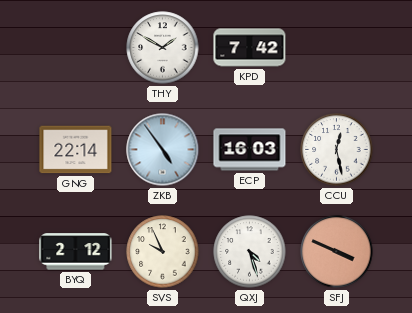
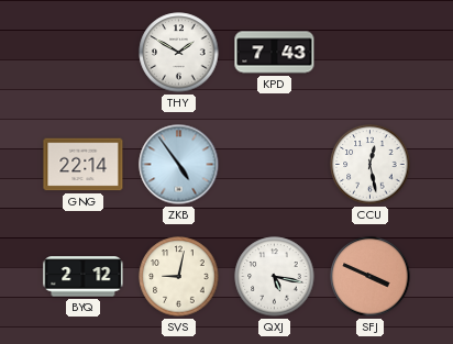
KPD: 7:42 -> 7:43
ECP: 16:03 -> none
SVS: 9:56 -> 9:02
QXJ: 4:27 -> 5:17
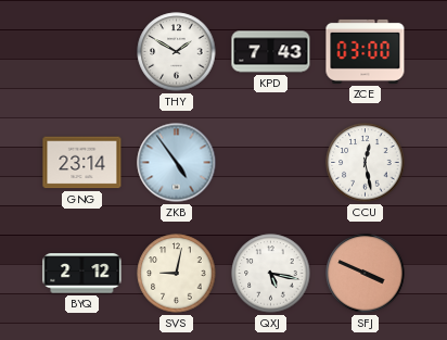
ZCE: none -> 03:00
GNG: 22:14 -> 23:14
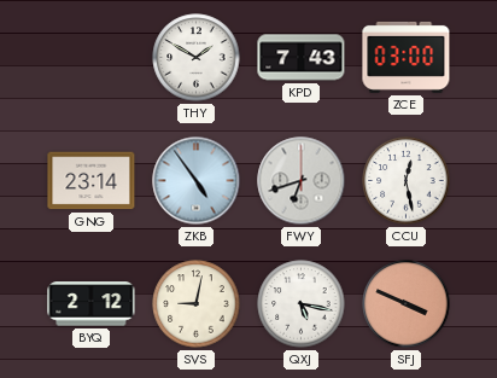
FWY: none -> 6:42
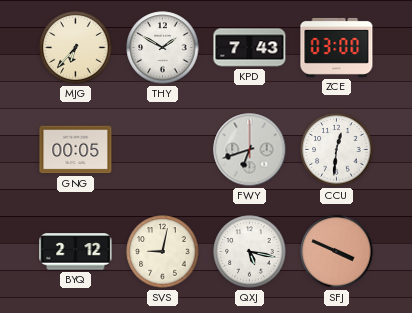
MJG: none -> 6:37
GNG: 23:14 -> 00:05
ZKB: 4:54 -> none
CCU: 12:28 -> 12:31
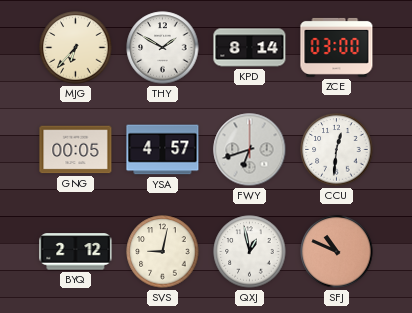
KPD: 7:43 -> 8:14
YSA: none -> 4:57
QXJ: 5:17 -> 12:58
SFJ: 3:49 -> 10:49
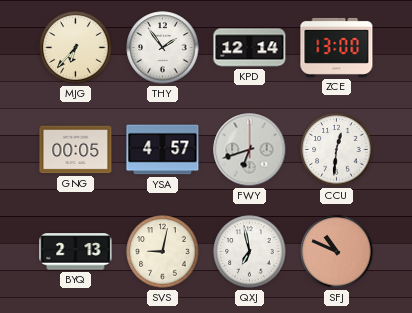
THY: 1:50 -> 1:54
KPD: 8:14 -> 12:14
ZCE: 03:00 -> 13:00
BYQ: 2:12 -> 2:13
QXJ: 12:58 -> 6:58
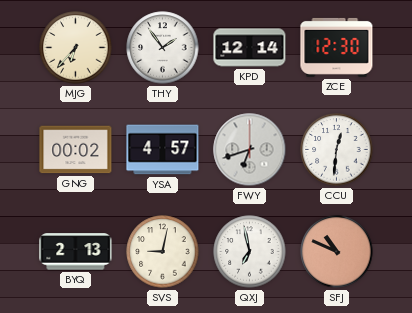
ZCE: 13:00 -> 12:30
GNG: 00:05 -> 00:02
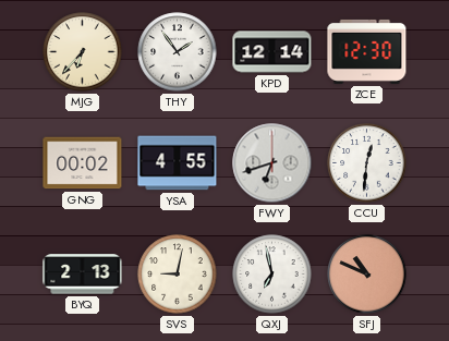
YSA: 4:57 -> 4:55
